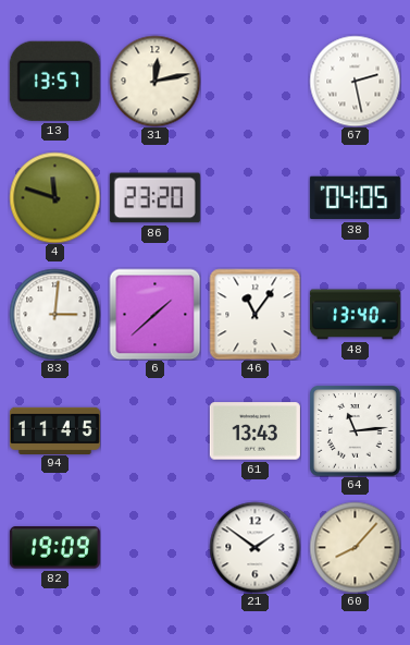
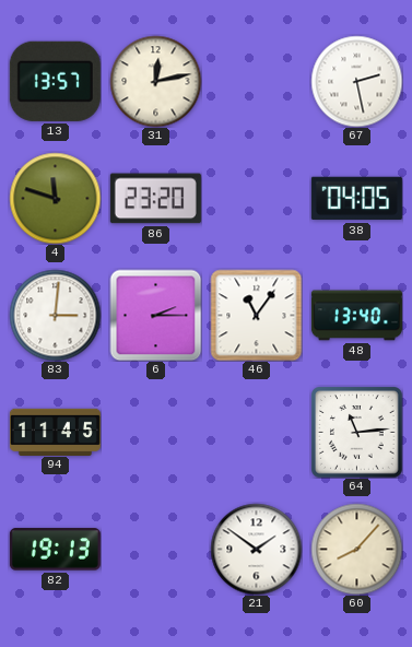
6: 1:38 -> 2:15
61: 13:43 -> none
82: 19:09 -> 19:13
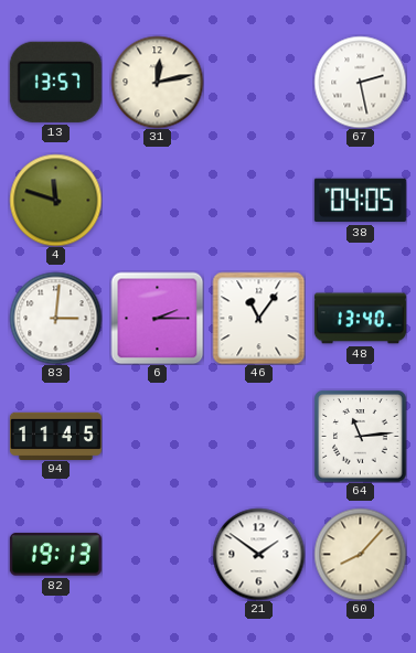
86: 23:20 -> none
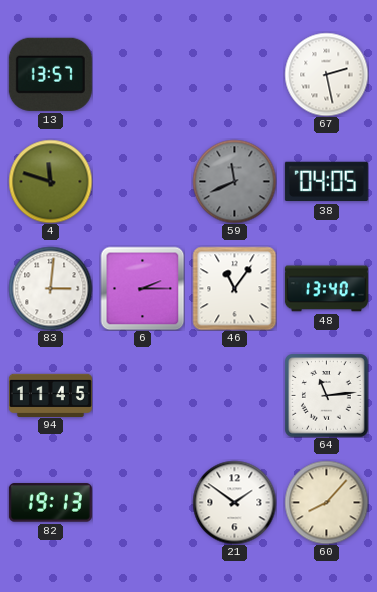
31: 12:13 -> none
59: none -> 11:41
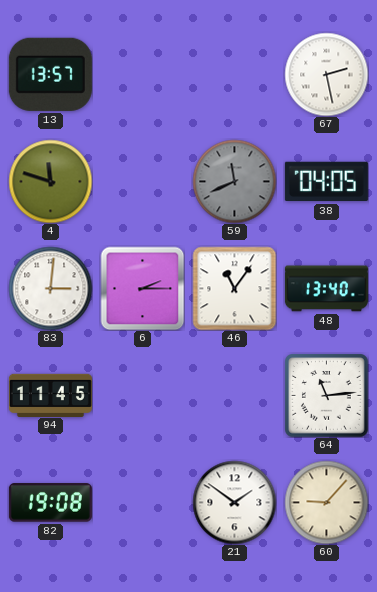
82: 19:13 -> 19:08
60: 8:07 -> 9:07
